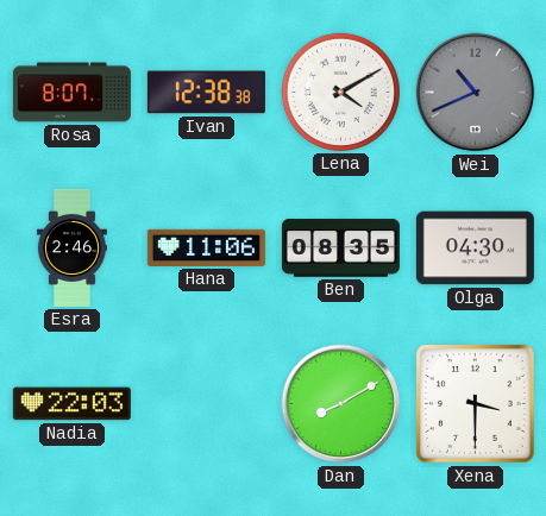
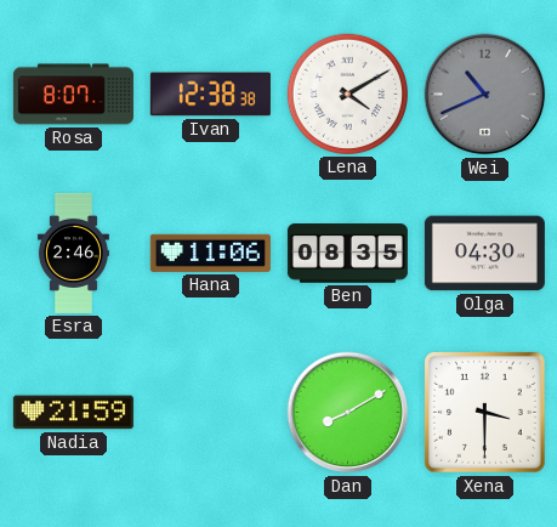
Nadia: 22:03 -> 21:59
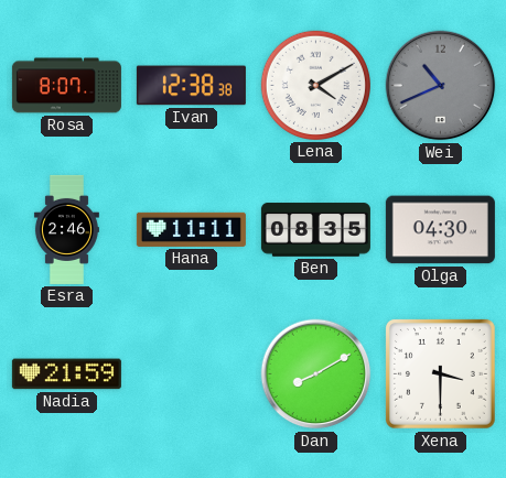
Hana: 11:06 -> 11:11
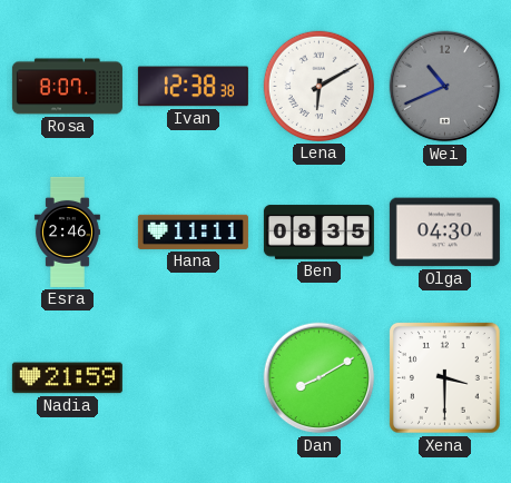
Lena: 4:10 -> 6:10
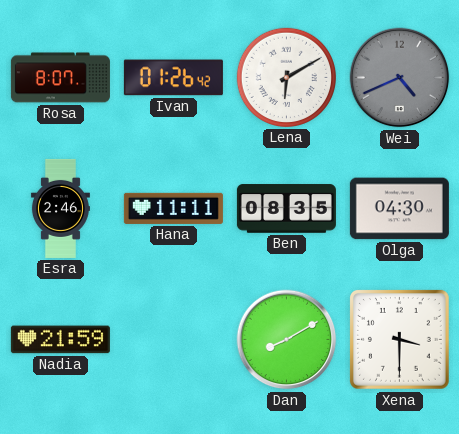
Ivan: 12:38 -> 01:26
Wei: 10:41 -> 4:41
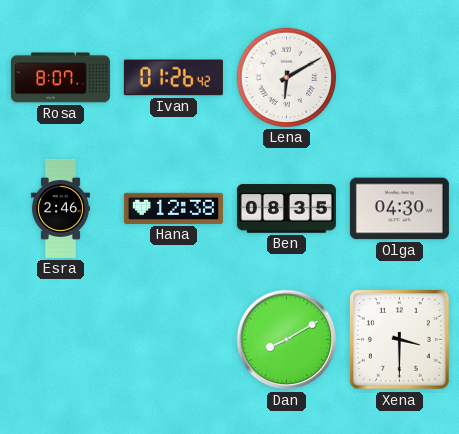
Wei: 4:41 -> none
Hana: 11:11 -> 12:38
Nadia: 21:59 -> none
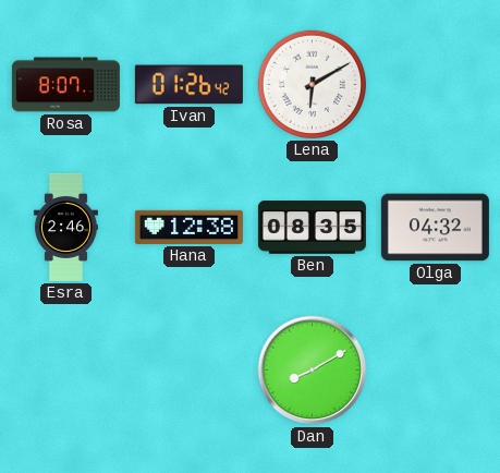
Olga: 04:30 -> 04:32
Xena: 3:30 -> none
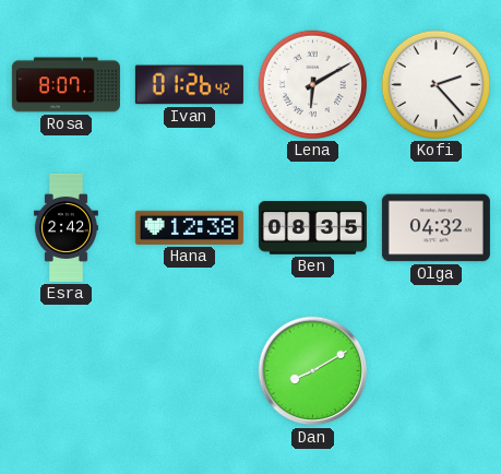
Kofi: none -> 2:23
Esra: 2:46 -> 2:42
